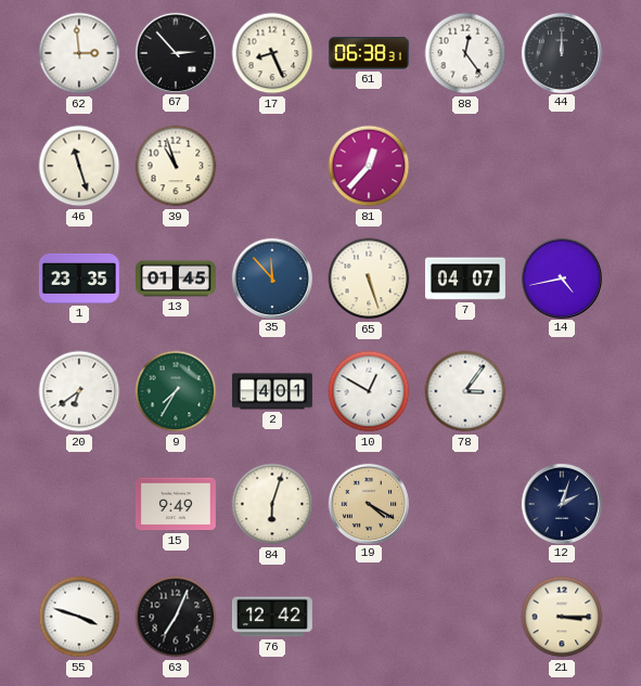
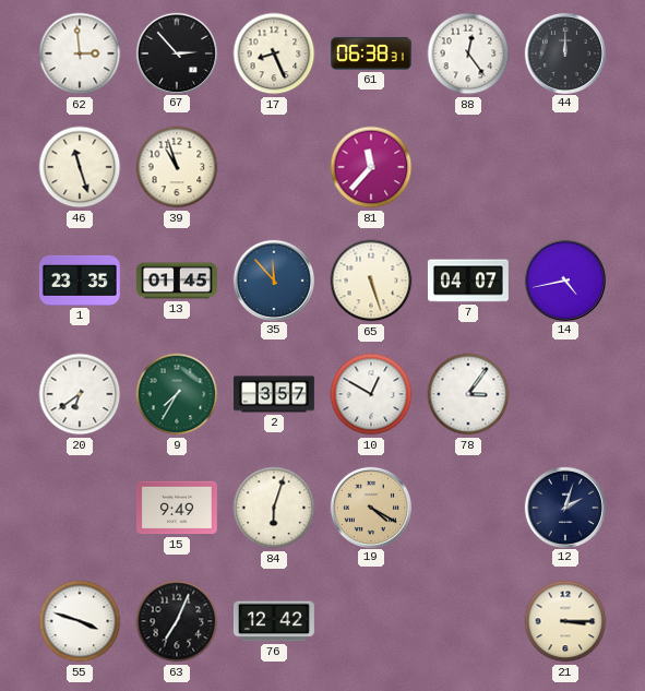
81: 12:37 -> 11:37
2: 4:01 -> 3:57
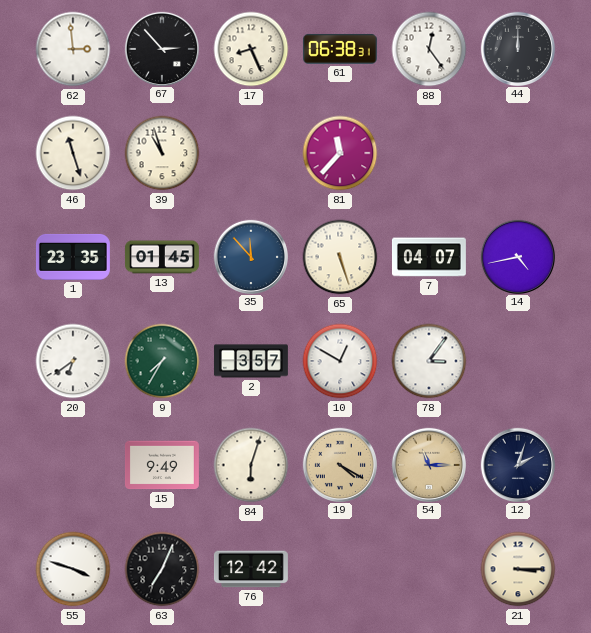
54: none -> 11:15
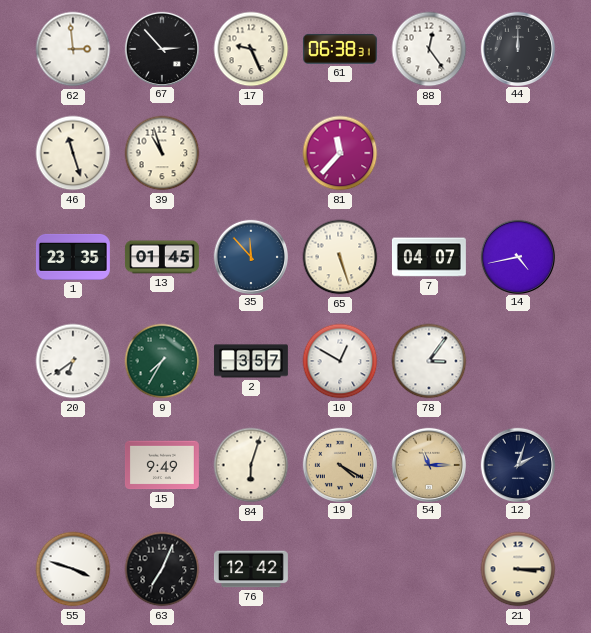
17: 8:26 -> 9:26
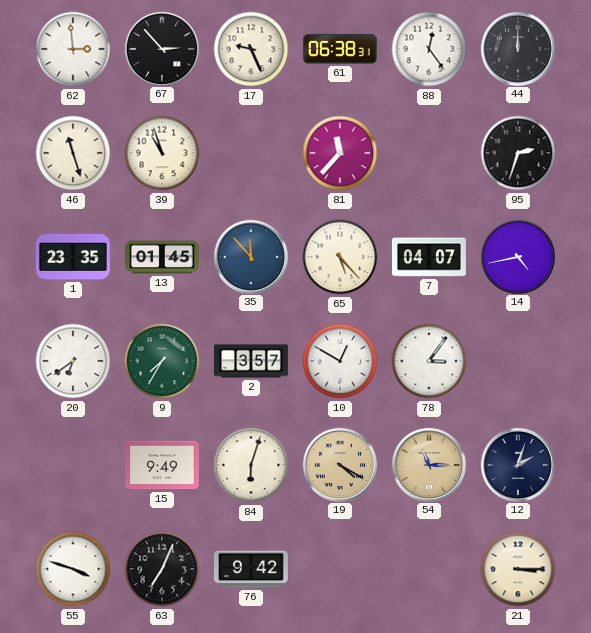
95: none -> 2:33
65: 5:27 -> 5:23
76: 12:42 -> 9:42
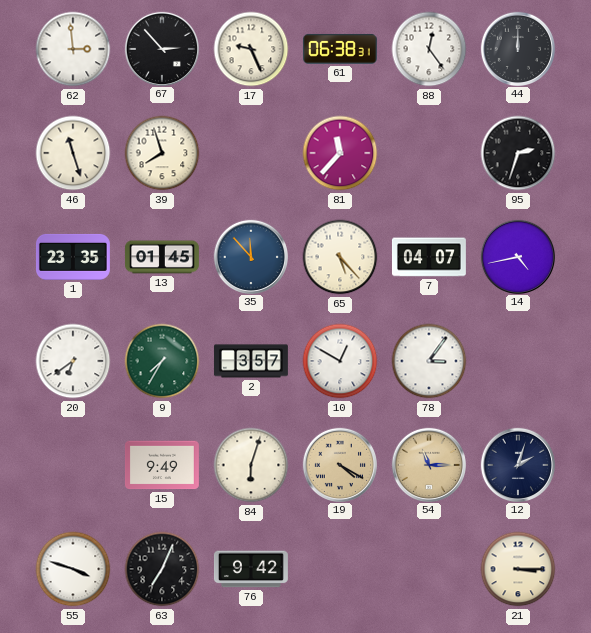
39: 10:57 -> 7:57
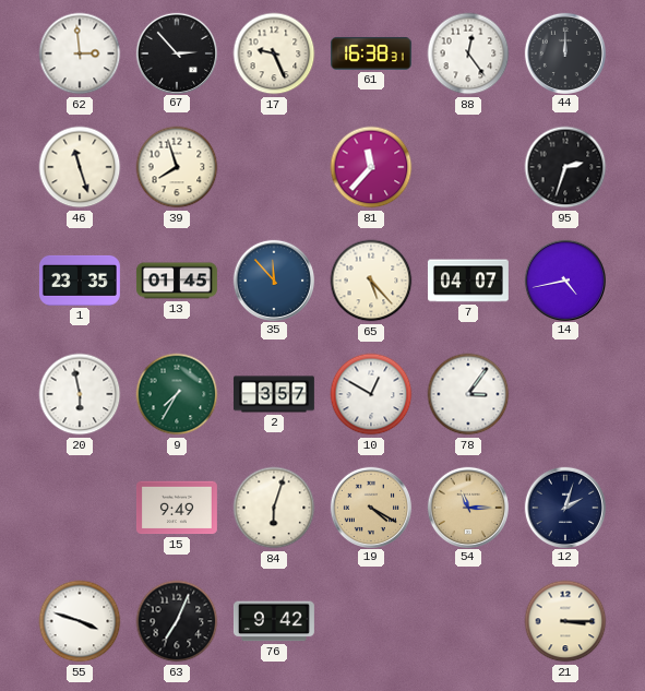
61: 06:38 -> 16:38
20: 6:39 -> 5:58
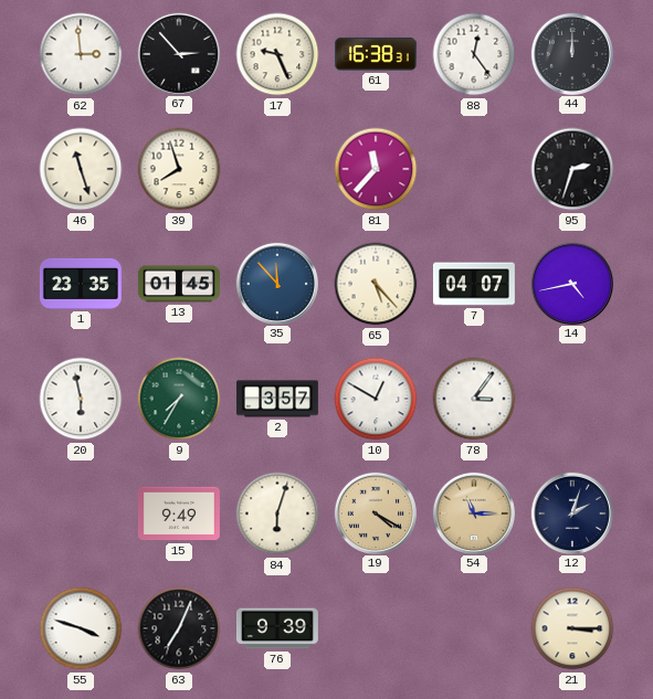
76: 9:42 -> 9:39
